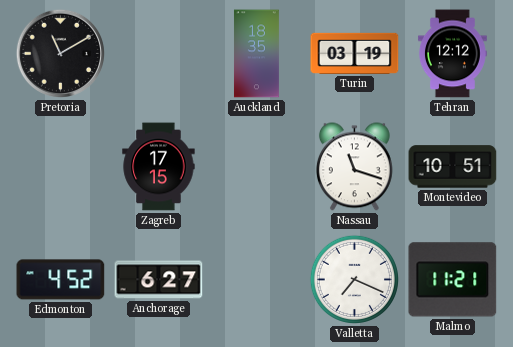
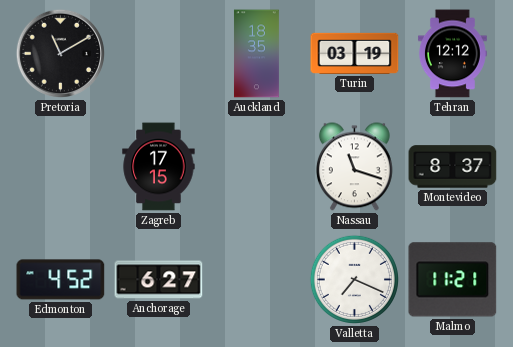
Montevideo: 10:51 -> 8:37
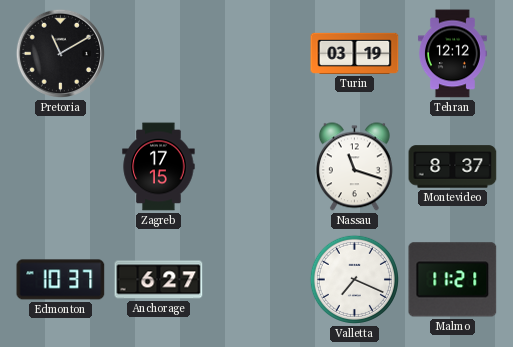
Auckland: 18:35 -> none
Edmonton: 4:52 -> 10:37
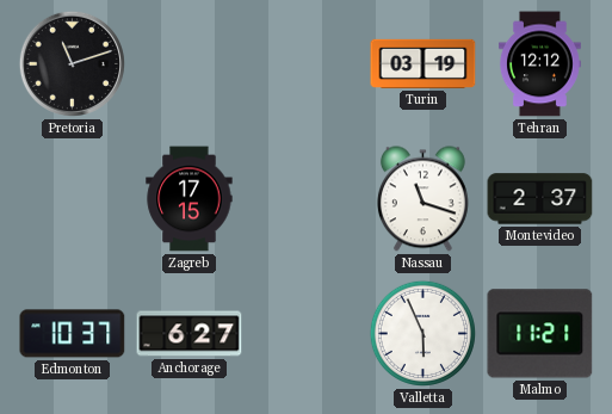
Pretoria: 11:10 -> 11:12
Montevideo: 8:37 -> 2:37
Valletta: 7:19 -> 5:56
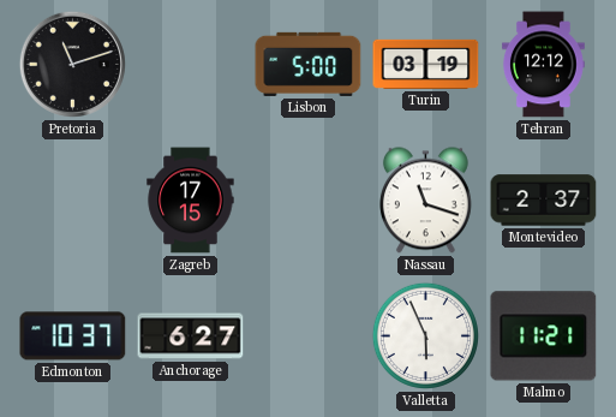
Lisbon: none -> 5:00
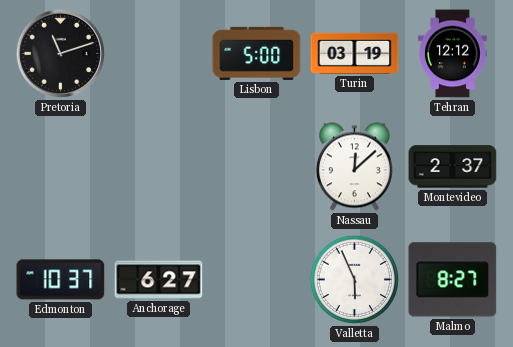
Zagreb: 17:15 -> none
Nassau: 11:18 -> 12:08
Malmo: 11:21 -> 8:27
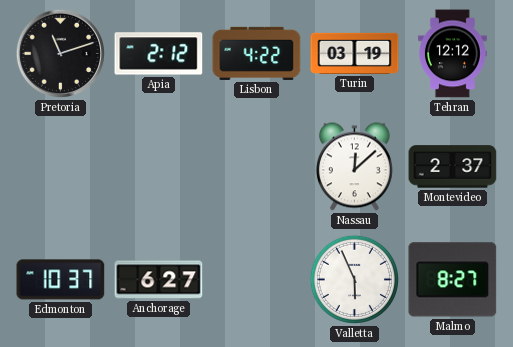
Apia: none -> 2:12
Lisbon: 5:00 -> 4:22
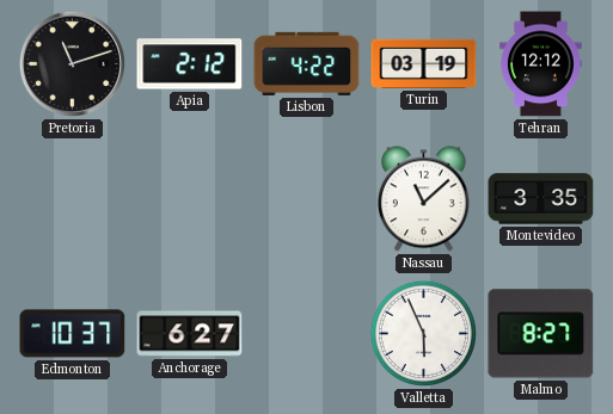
Nassau: 12:08 -> 11:08
Montevideo: 2:37 -> 3:35
